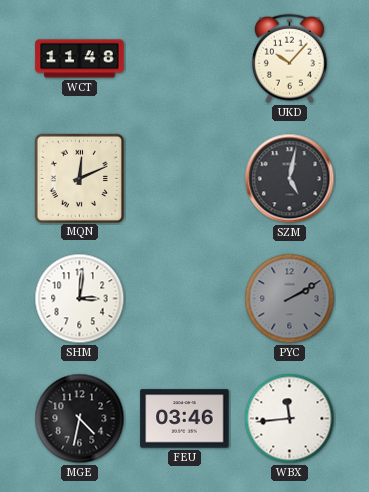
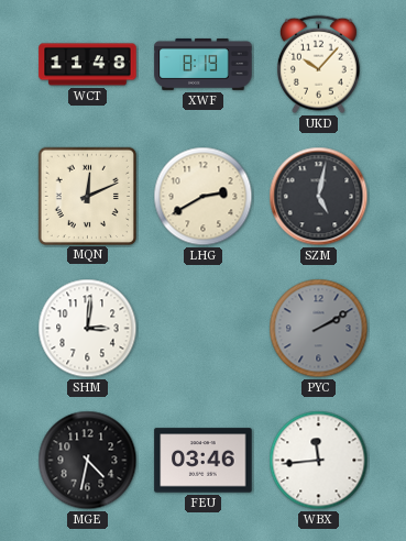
XWF: none -> 8:19
LHG: none -> 2:40
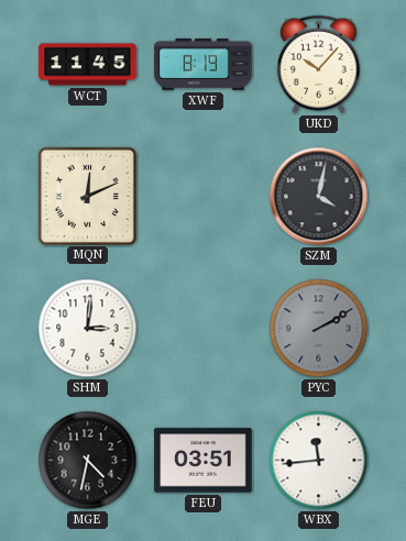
WCT: 11:48 -> 11:45
LHG: 2:40 -> none
SZM: 5:02 -> 4:02
FEU: 03:46 -> 03:51
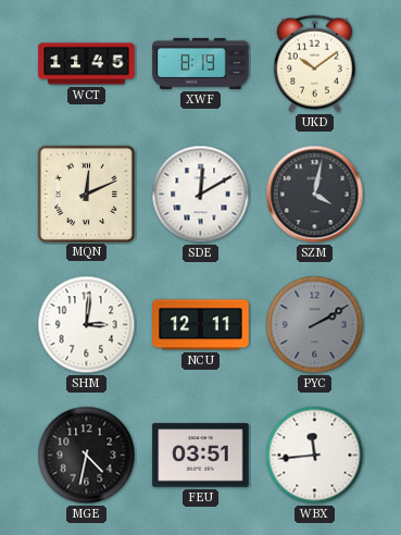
UKD: 10:07 -> 10:09
SDE: none -> 12:10
NCU: none -> 12:11
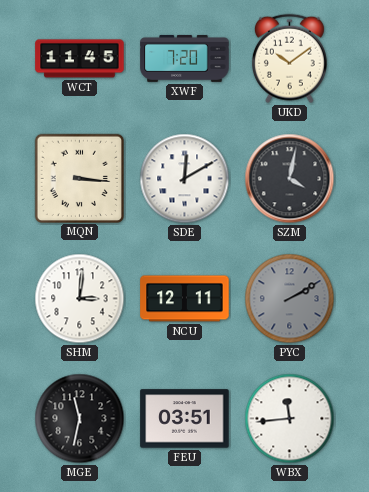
XWF: 8:19 -> 7:20
MQN: 12:11 -> 3:16
MGE: 4:32 -> 11:32
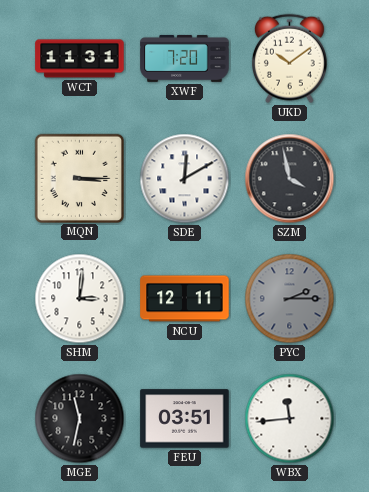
WCT: 11:45 -> 11:31
MQN: 3:16 -> 3:15
SZM: 4:02 -> 3:58
PYC: 2:10 -> 2:15
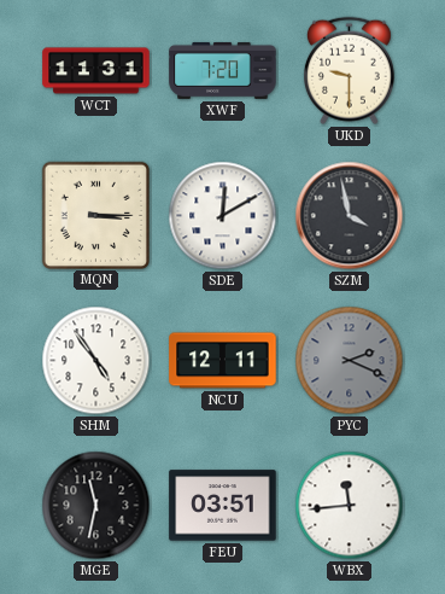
UKD: 10:09 -> 9:30
SHM: 3:01 -> 4:54
PYC: 2:15 -> 2:19
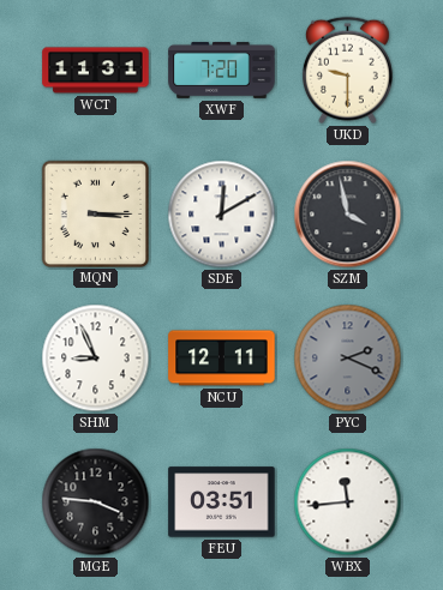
SHM: 4:54 -> 8:56
MGE: 11:32 -> 3:46
